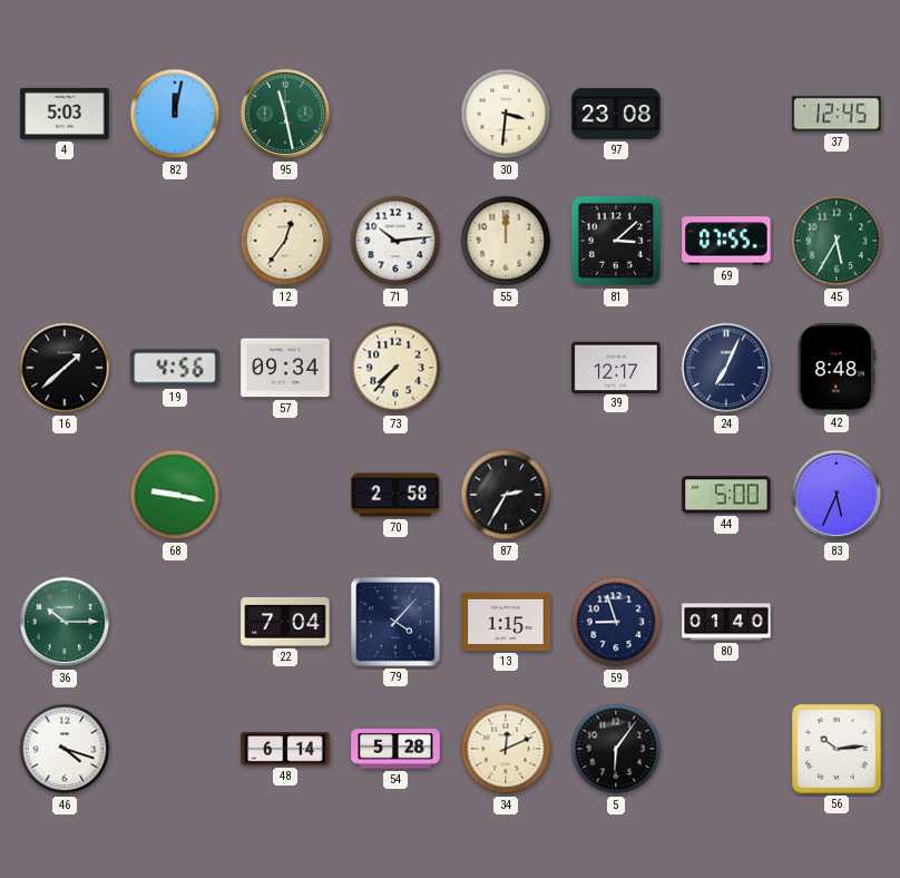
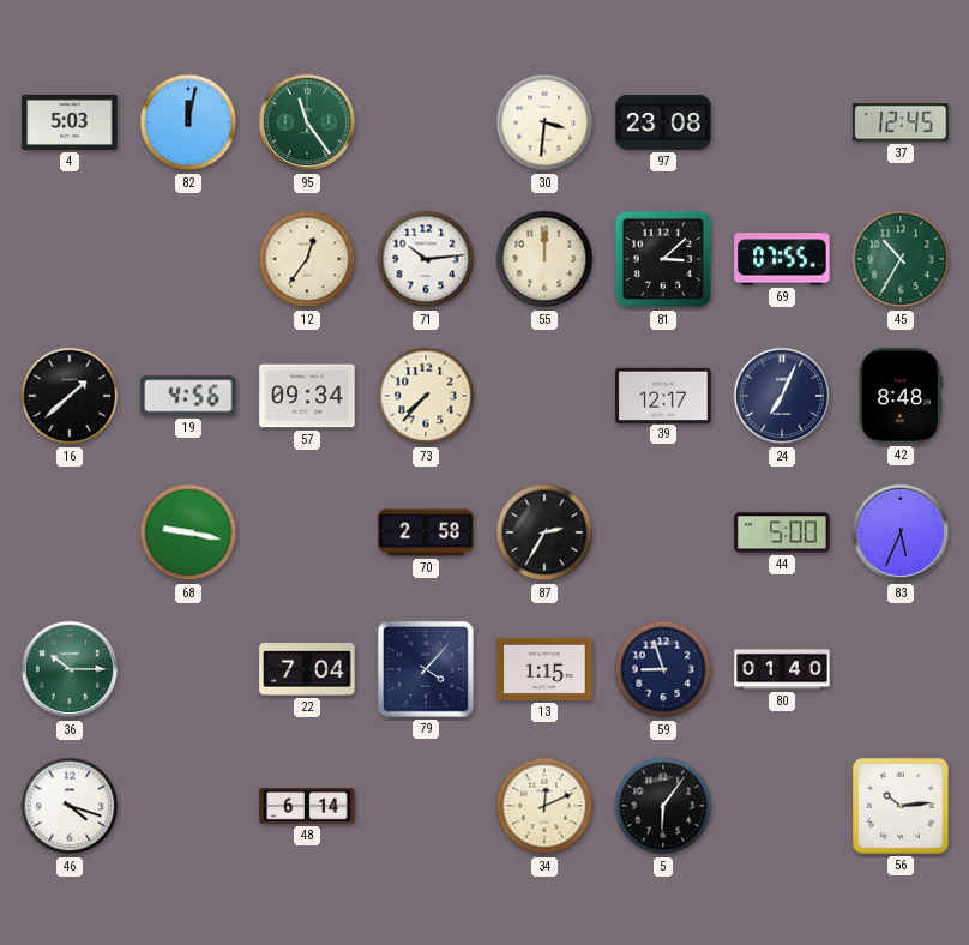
95: 11:28 -> 11:24
45: 5:35 -> 10:35
54: 5:28 -> none
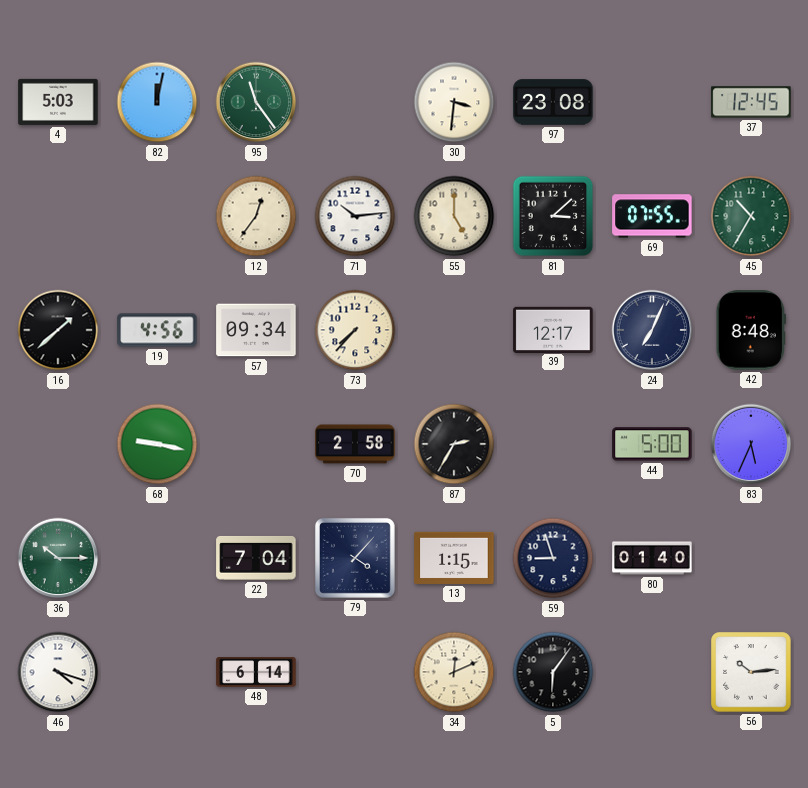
55: 12:00 -> 5:00
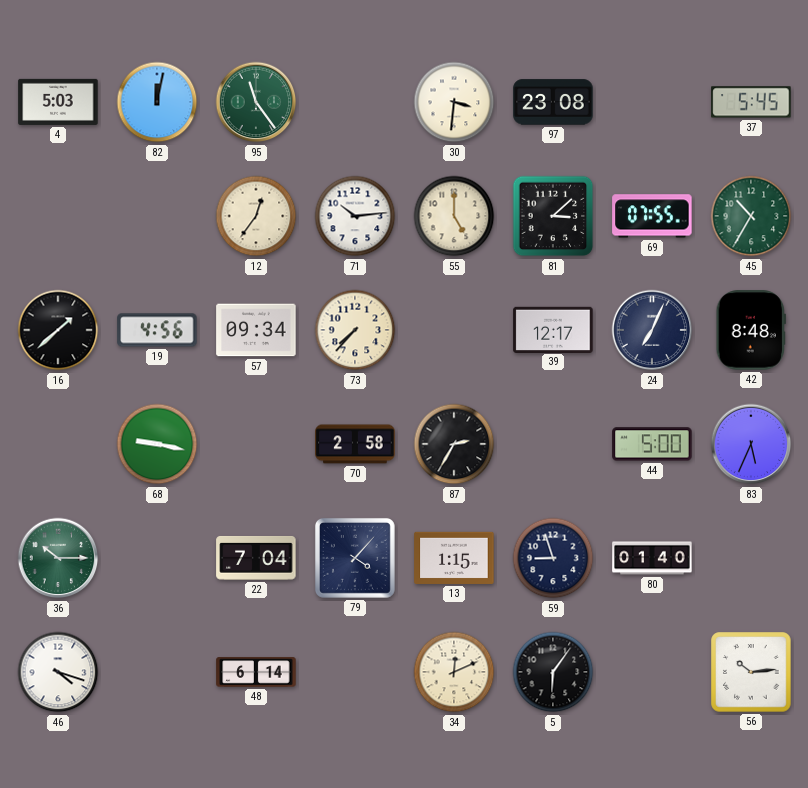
37: 12:45 -> 5:45
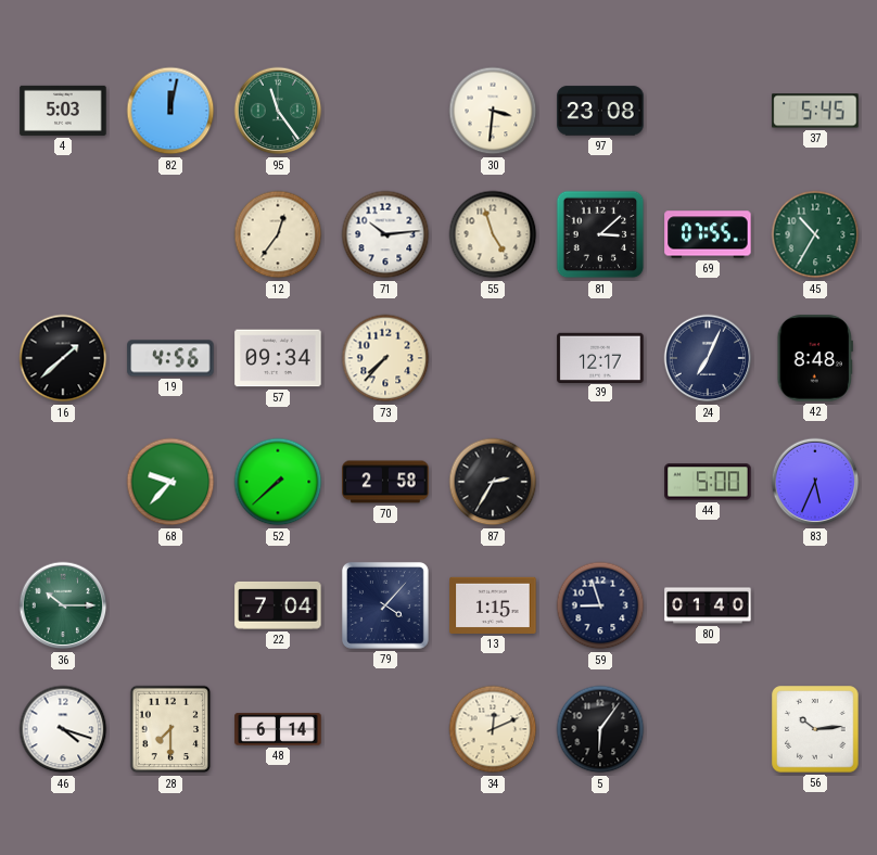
55: 5:00 -> 4:57
68: 9:17 -> 9:37
52: none -> 7:38
28: none -> 7:30
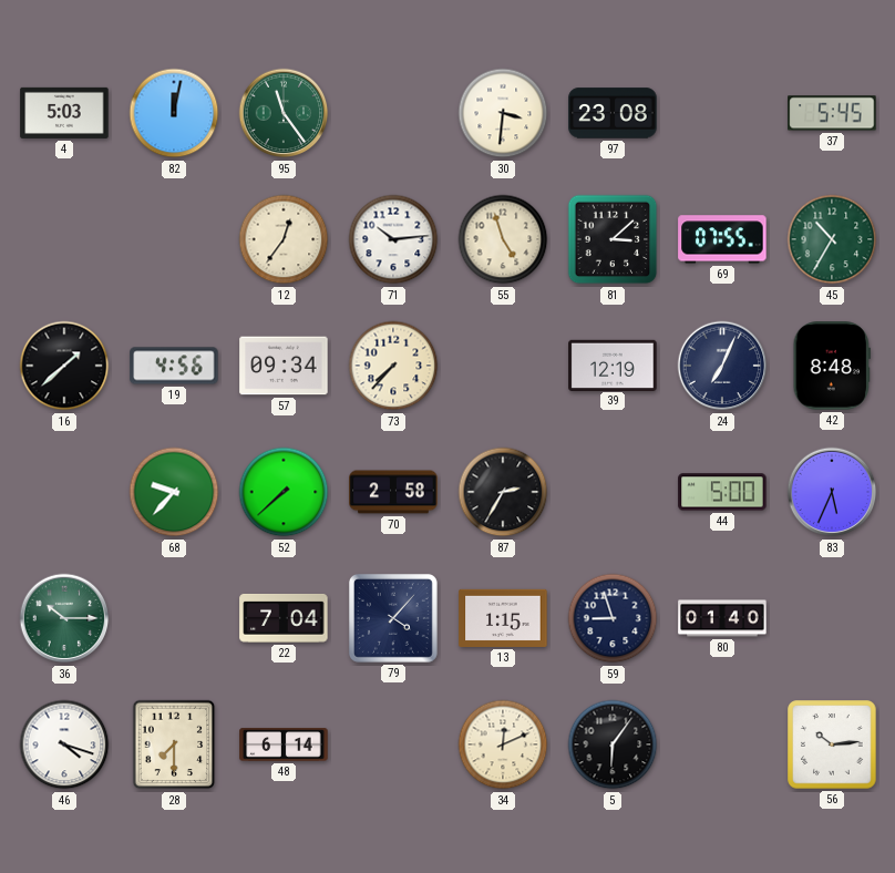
39: 12:17 -> 12:19
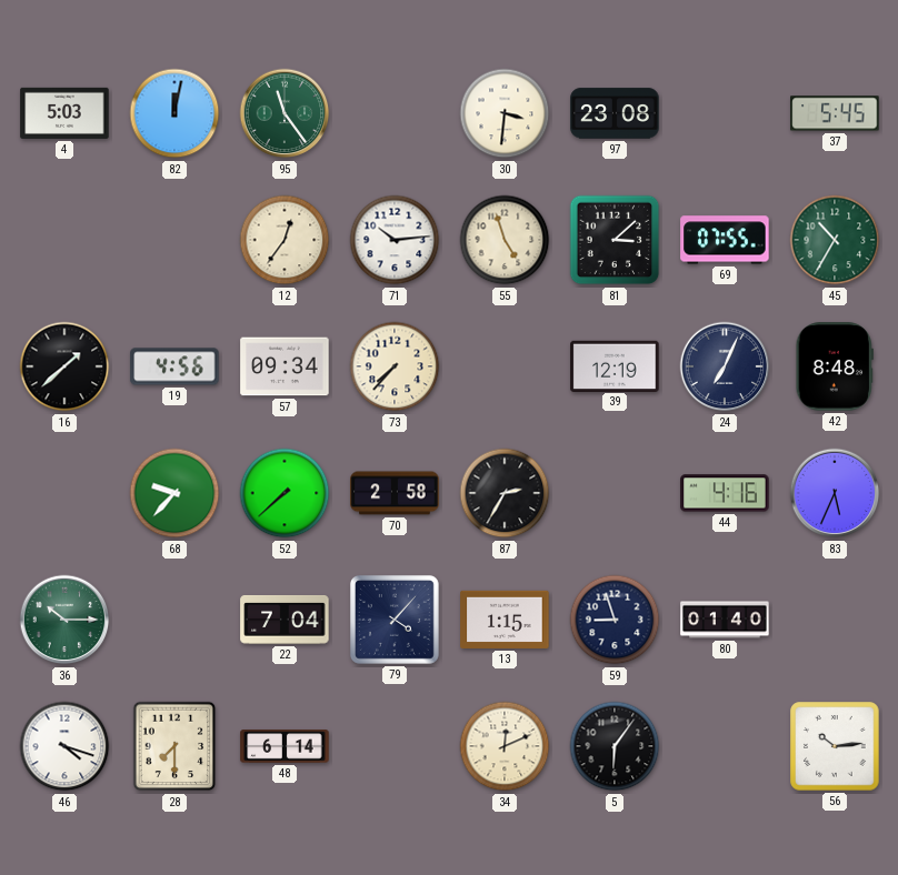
44: 5:00 -> 4:16
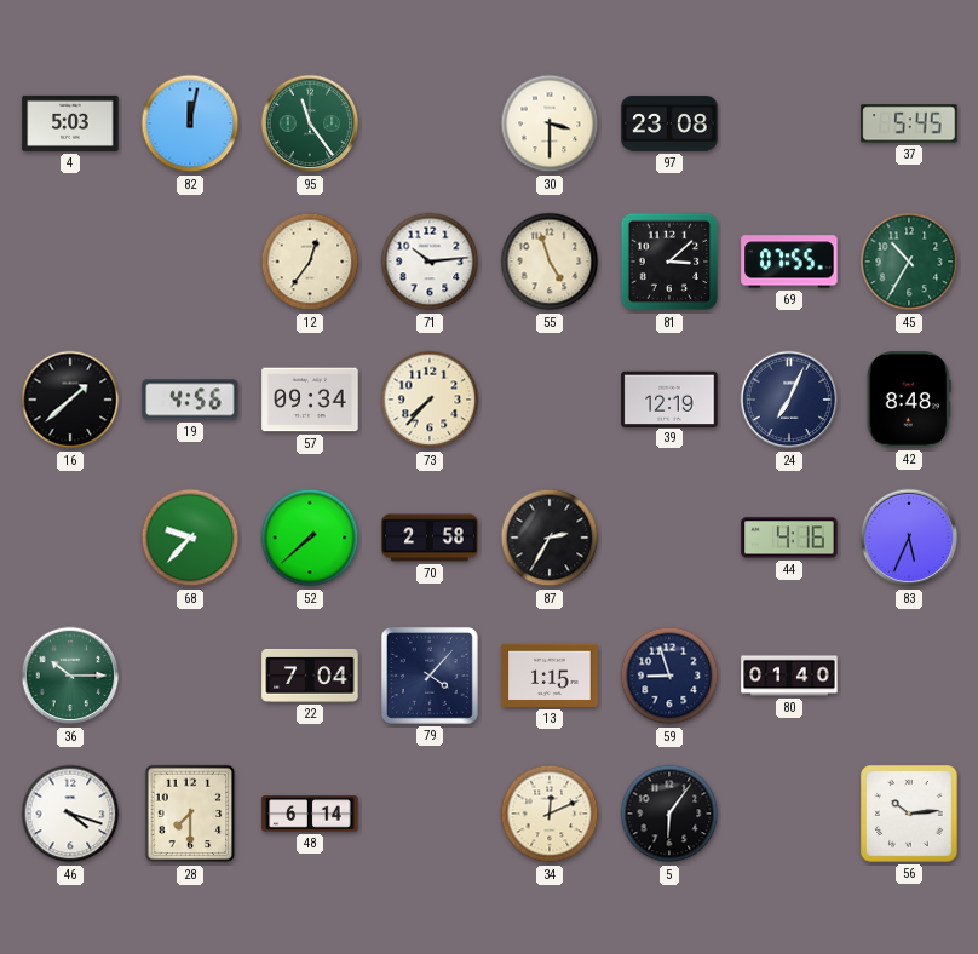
30: 3:31 -> 3:30
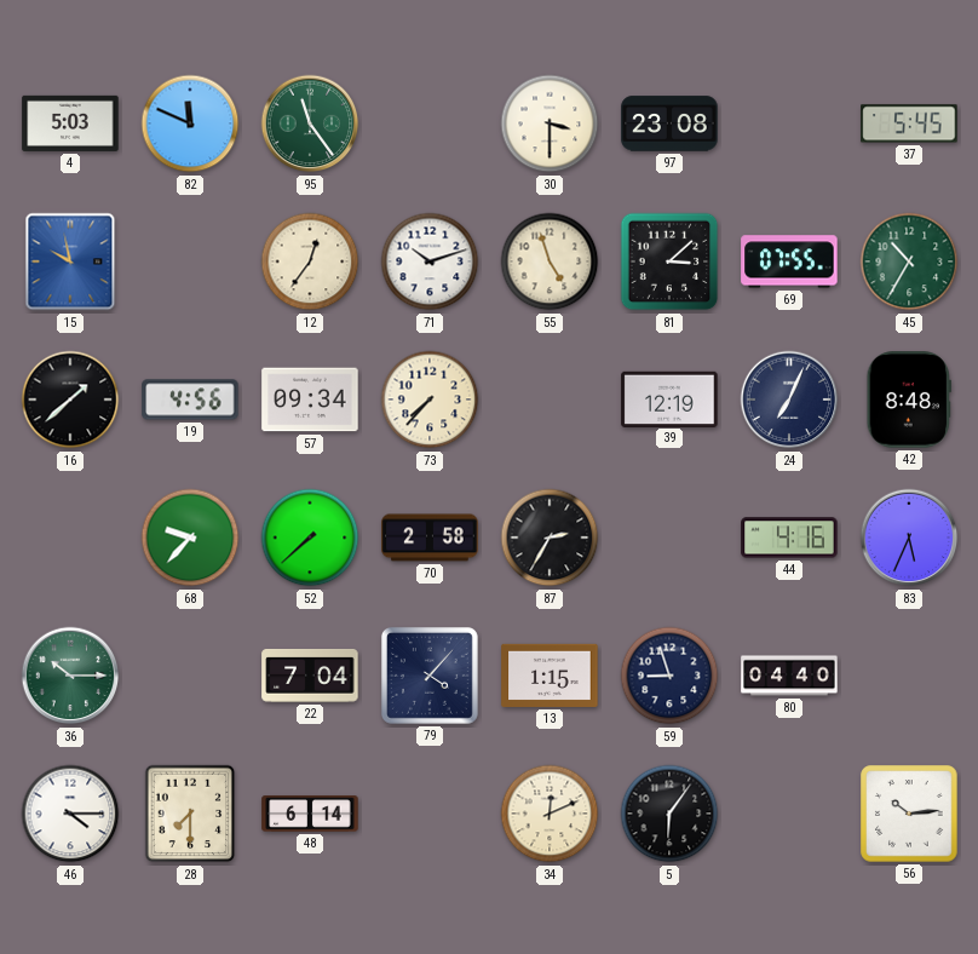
82: 12:02 -> 11:49
15: none -> 9:58
71: 10:14 -> 10:12
80: 01:40 -> 04:40
46: 4:18 -> 4:15
